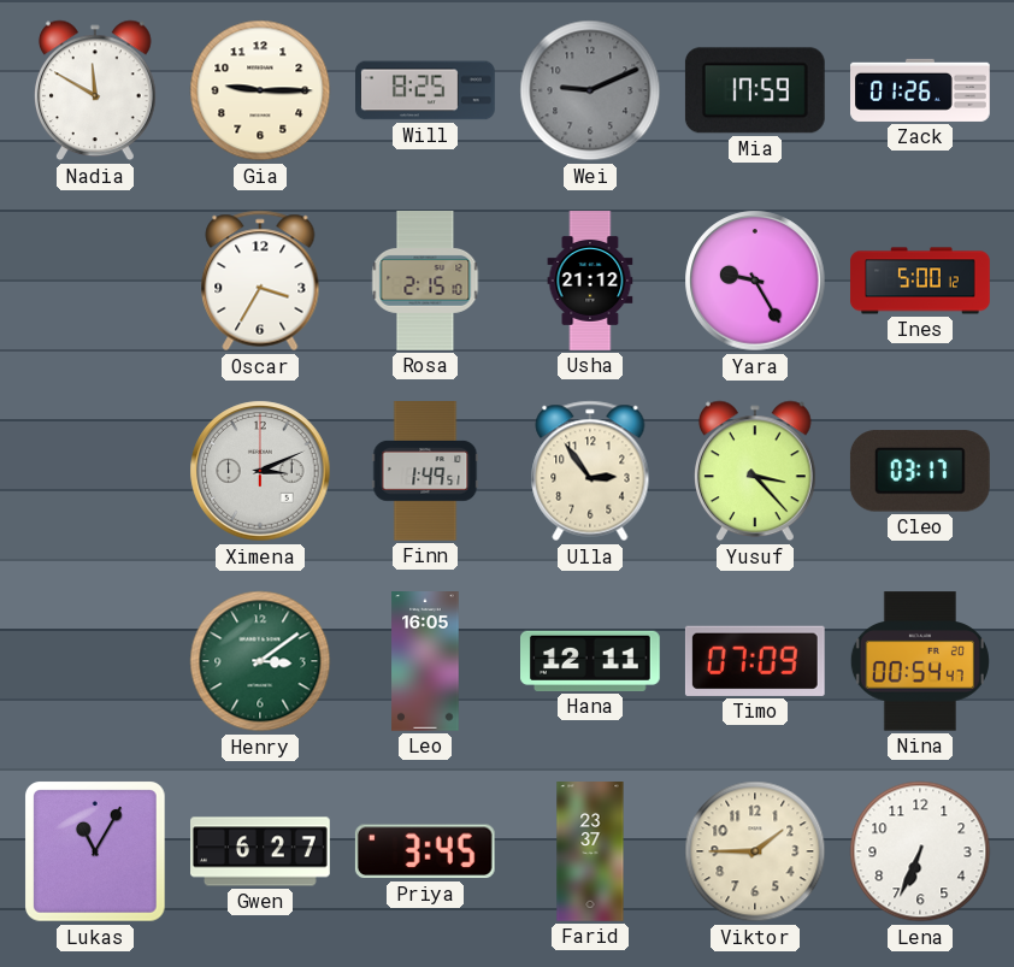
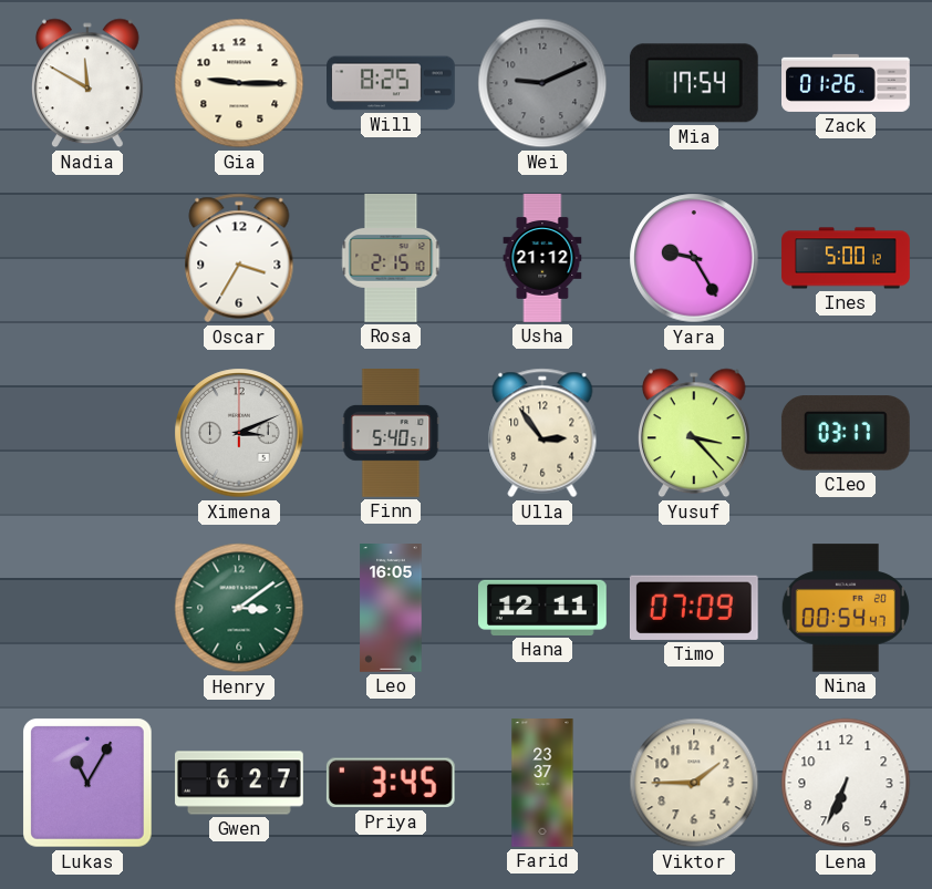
Mia: 17:59 -> 17:54
Finn: 1:49 -> 5:40
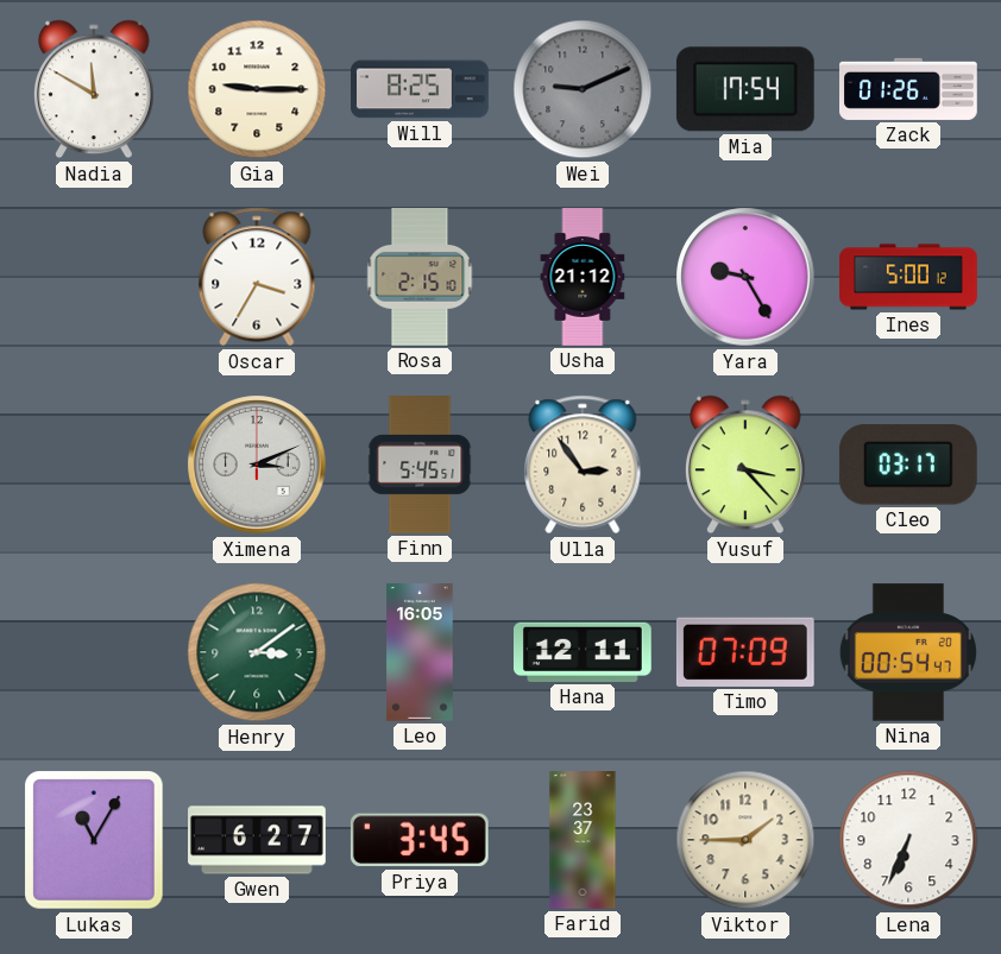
Finn: 5:40 -> 5:45
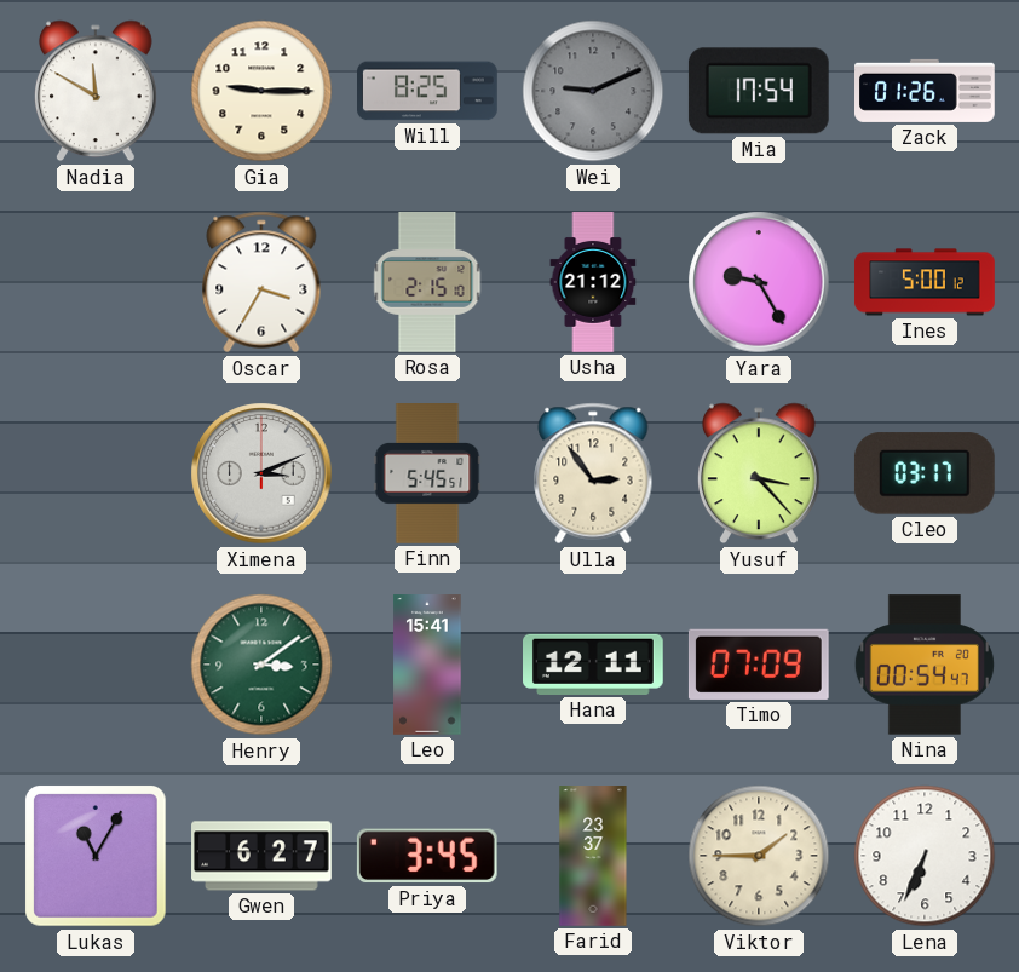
Leo: 16:05 -> 15:41
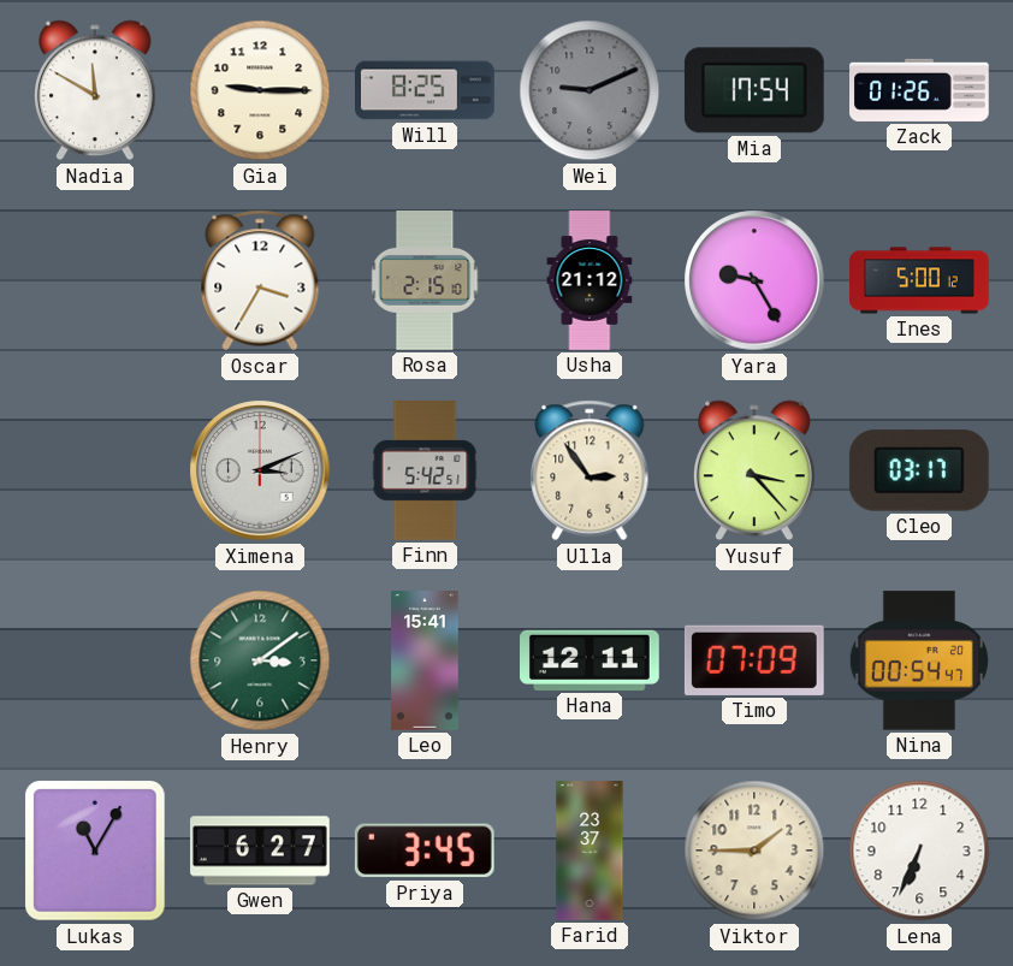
Finn: 5:45 -> 5:42
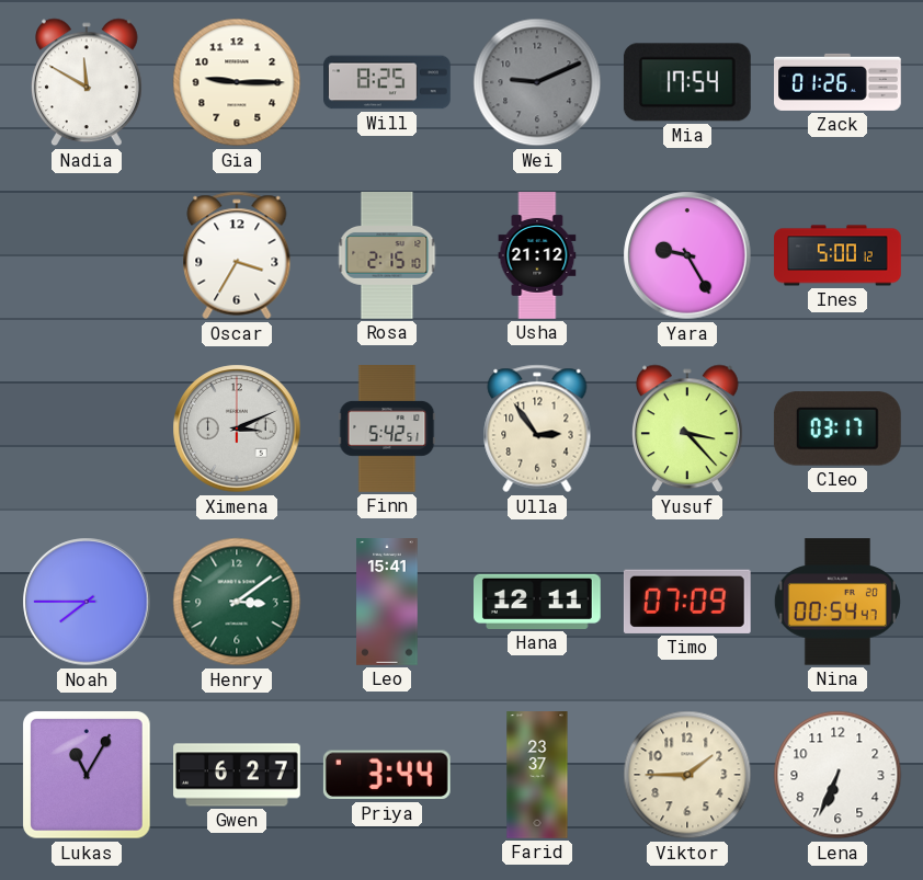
Noah: none -> 7:45
Priya: 3:45 -> 3:44
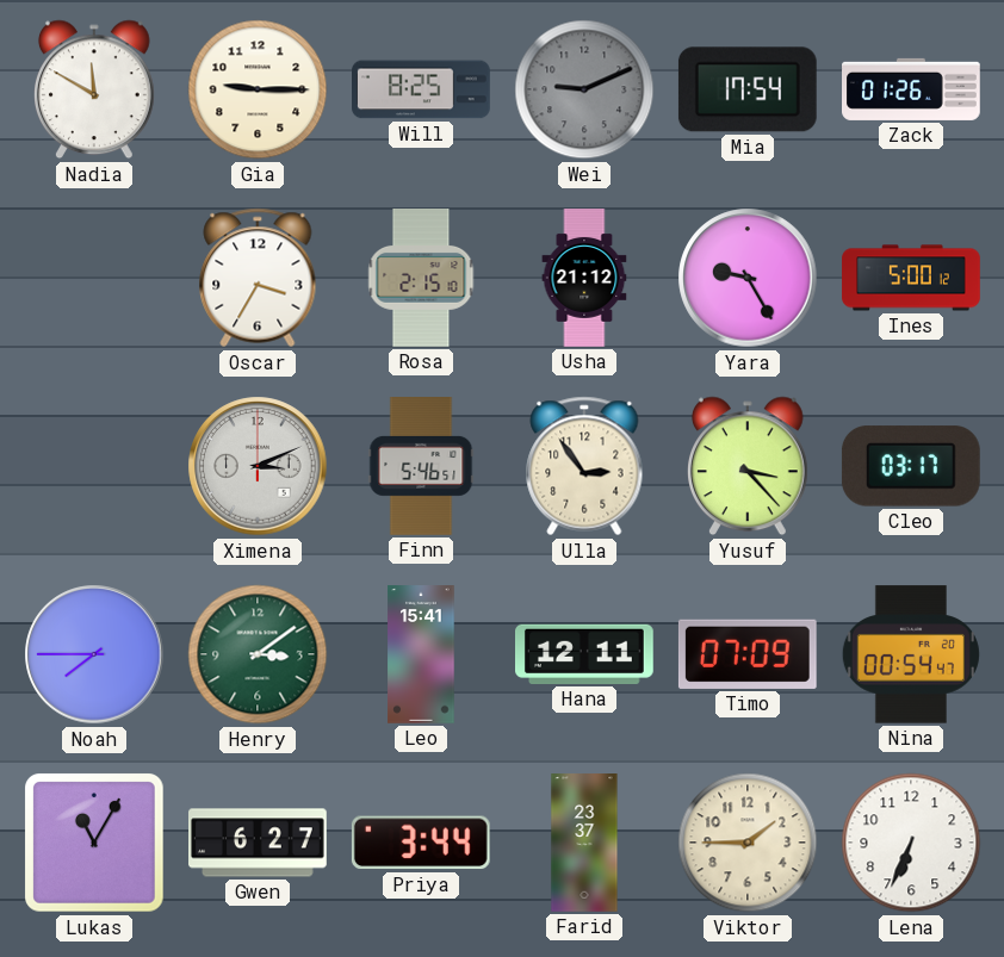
Finn: 5:42 -> 5:46
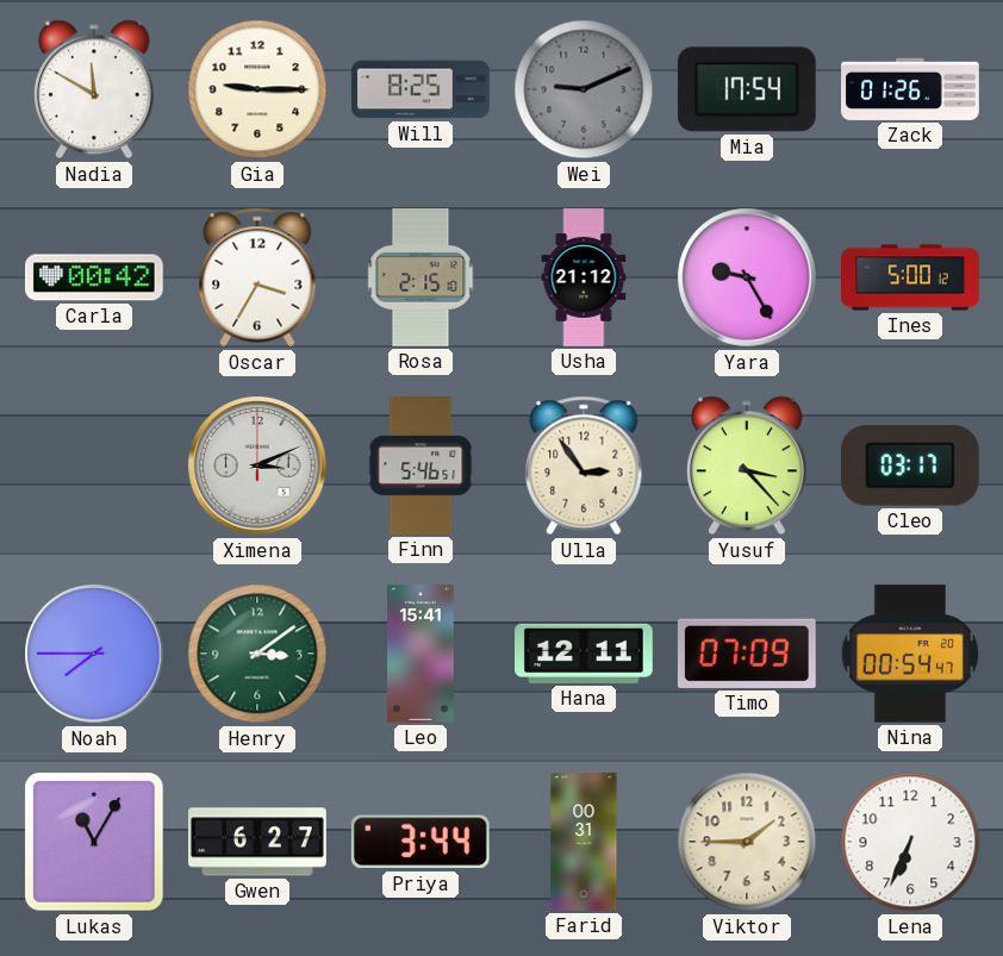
Carla: none -> 00:42
Farid: 23:37 -> 00:31
